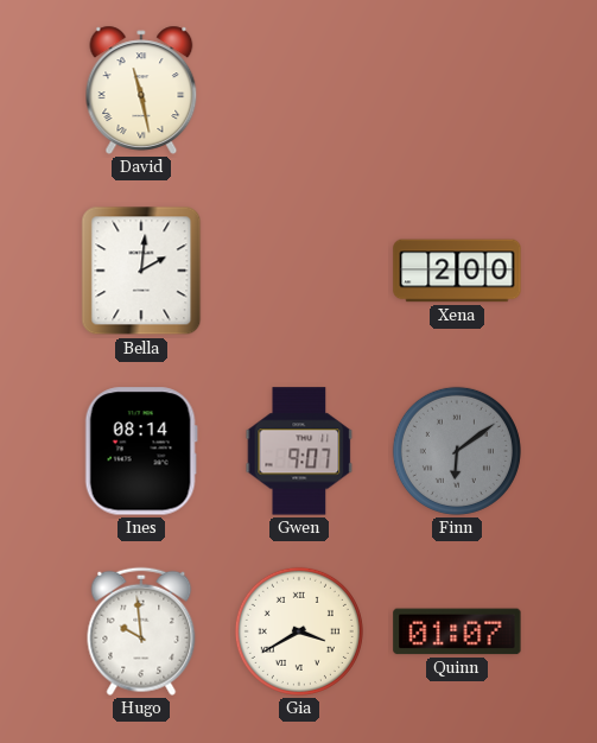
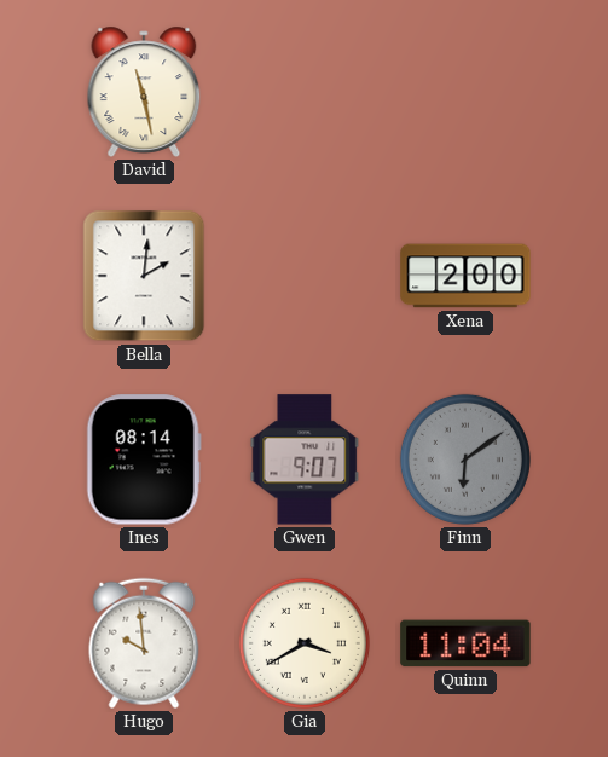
Quinn: 01:07 -> 11:04
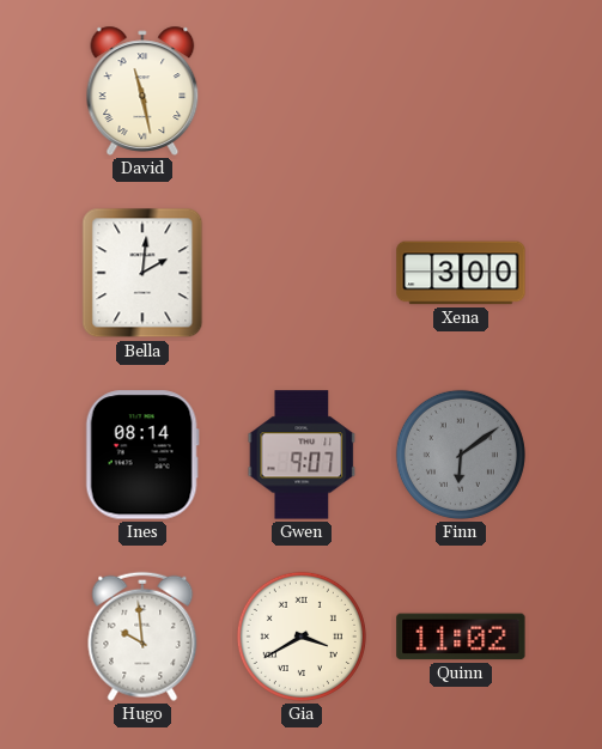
Xena: 2:00 -> 3:00
Quinn: 11:04 -> 11:02
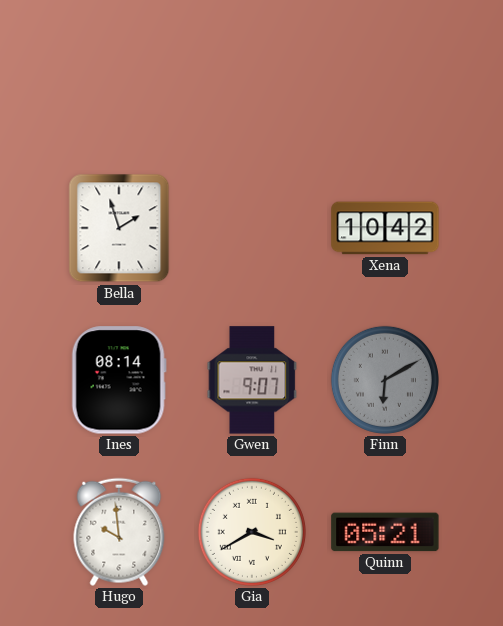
David: 11:28 -> none
Bella: 2:01 -> 1:57
Xena: 3:00 -> 10:42
Finn: 6:09 -> 6:10
Quinn: 11:02 -> 05:21
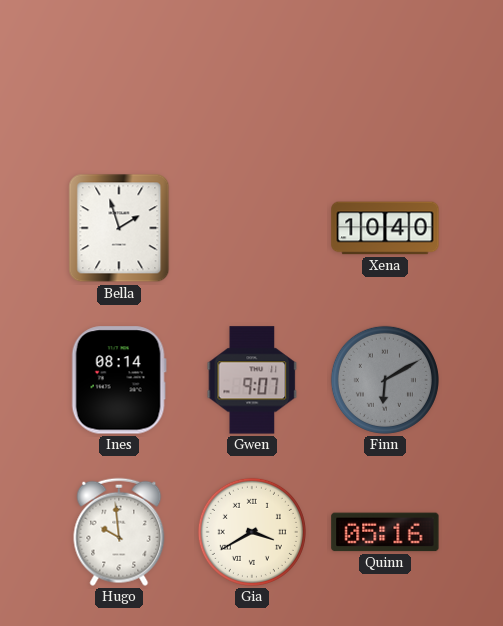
Xena: 10:42 -> 10:40
Quinn: 05:21 -> 05:16
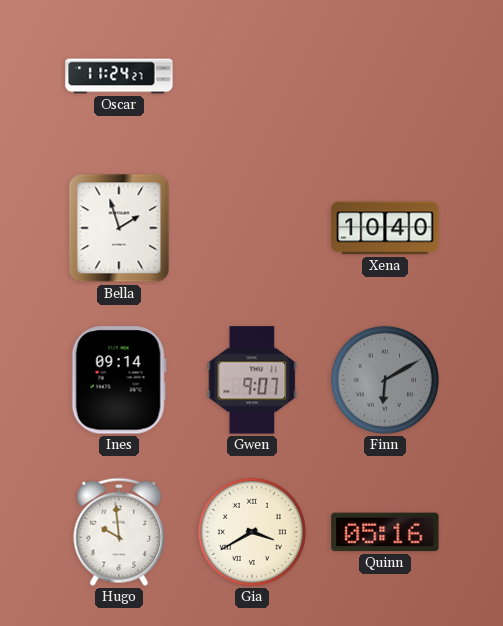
Oscar: none -> 11:24
Ines: 08:14 -> 09:14
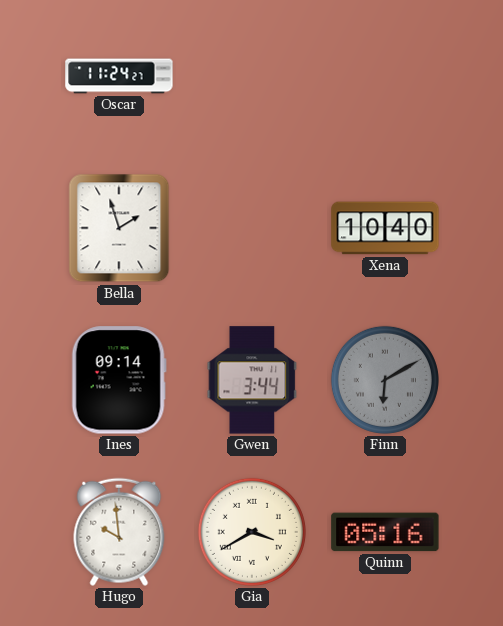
Gwen: 9:07 -> 3:44
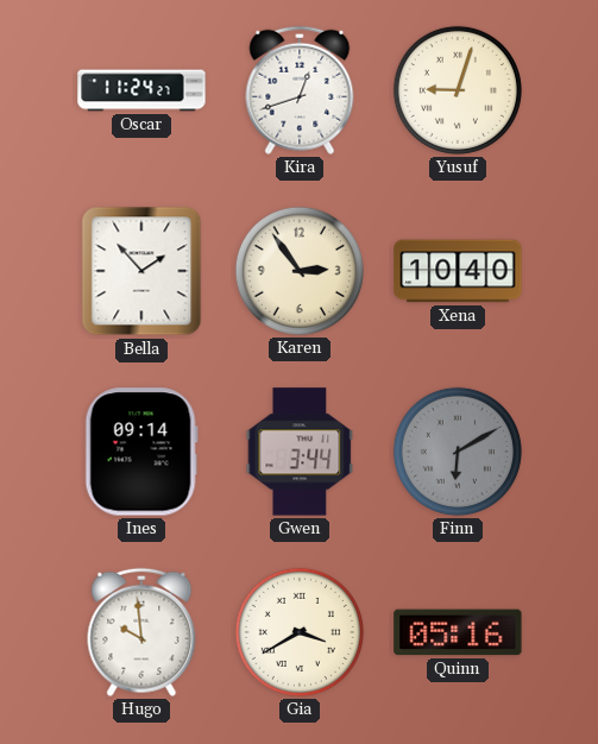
Kira: none -> 12:42
Yusuf: none -> 9:03
Bella: 1:57 -> 1:53
Karen: none -> 2:54
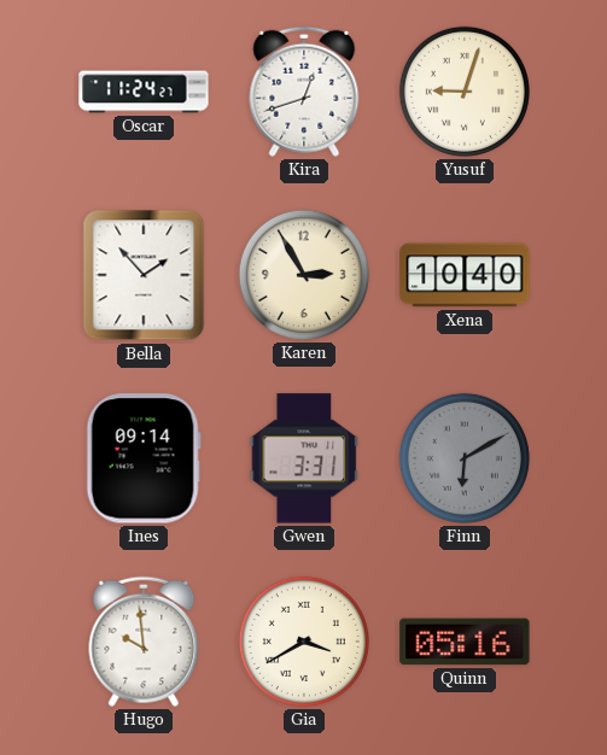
Karen: 2:54 -> 2:55
Gwen: 3:44 -> 3:31
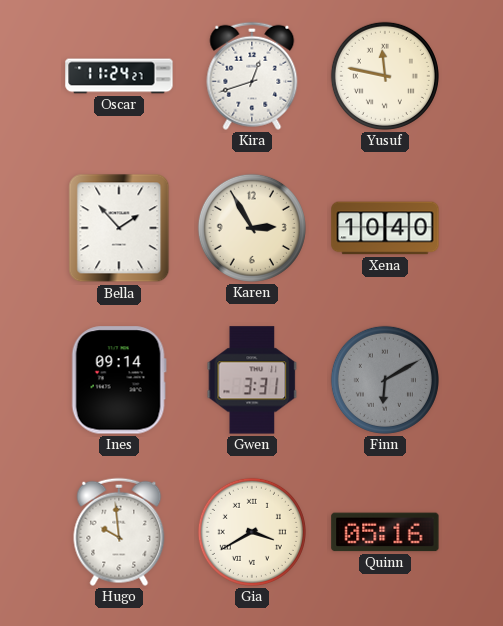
Yusuf: 9:03 -> 11:47
